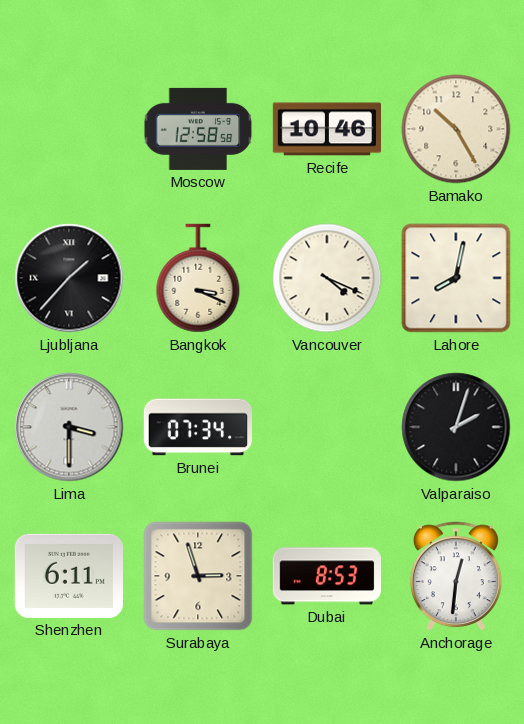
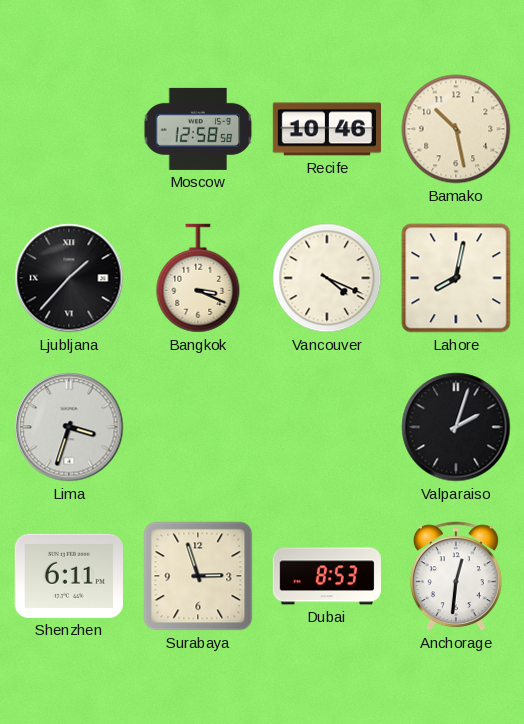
Bamako: 10:25 -> 10:28
Lima: 3:30 -> 3:33
Brunei: 07:34 -> none
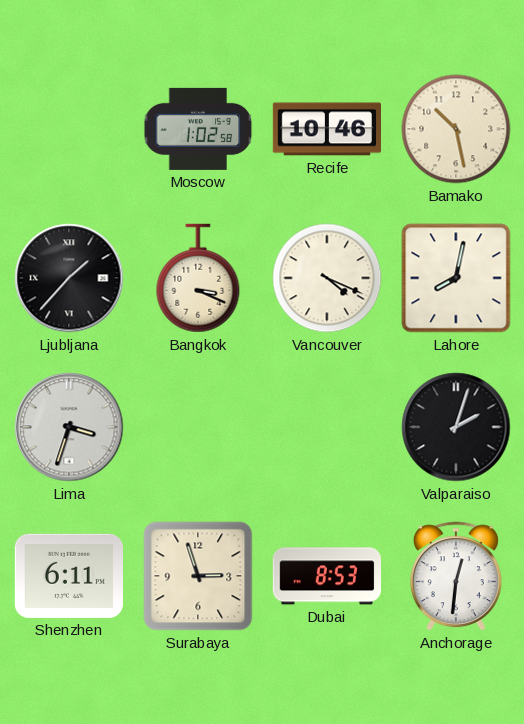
Moscow: 12:58 -> 1:02
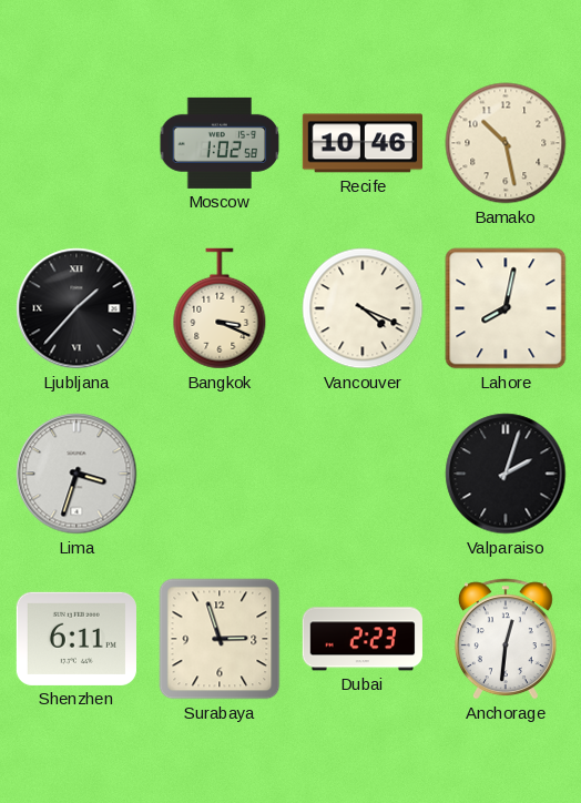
Dubai: 8:53 -> 2:23
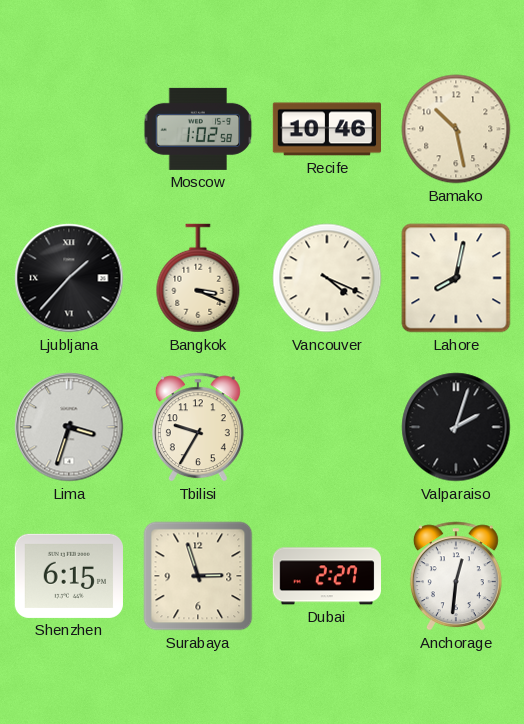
Tbilisi: none -> 9:35
Shenzhen: 6:11 -> 6:15
Dubai: 2:23 -> 2:27
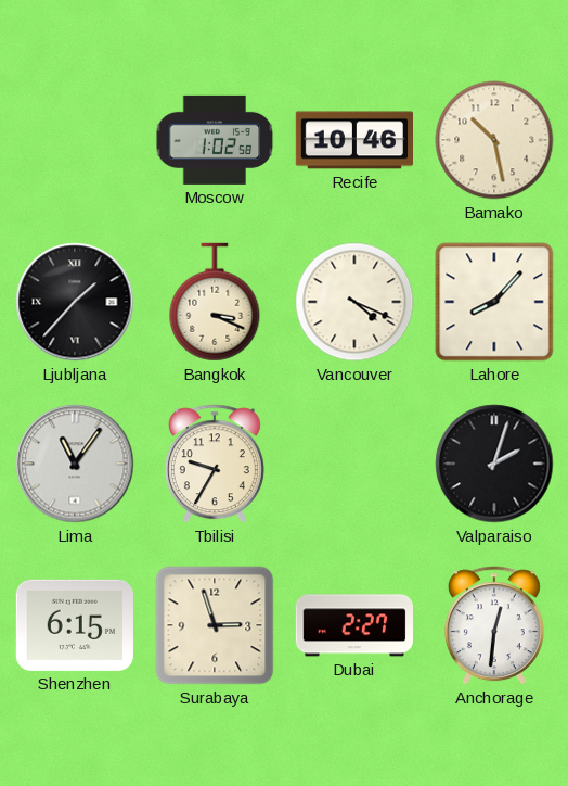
Lahore: 8:02 -> 8:07
Lima: 3:33 -> 11:06
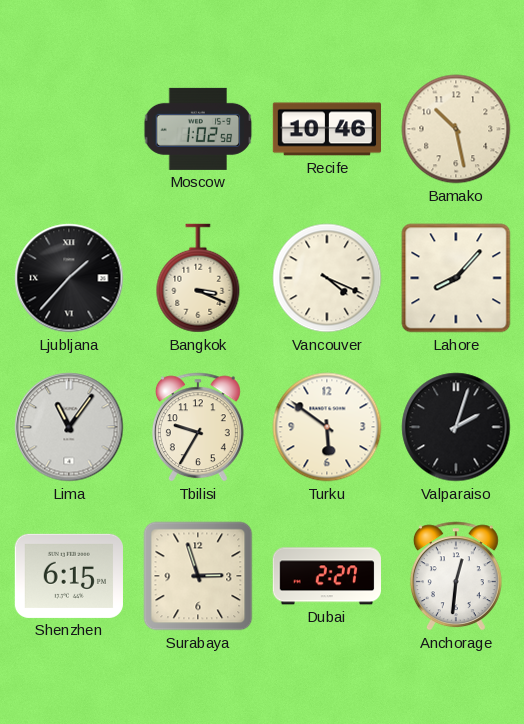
Turku: none -> 5:51
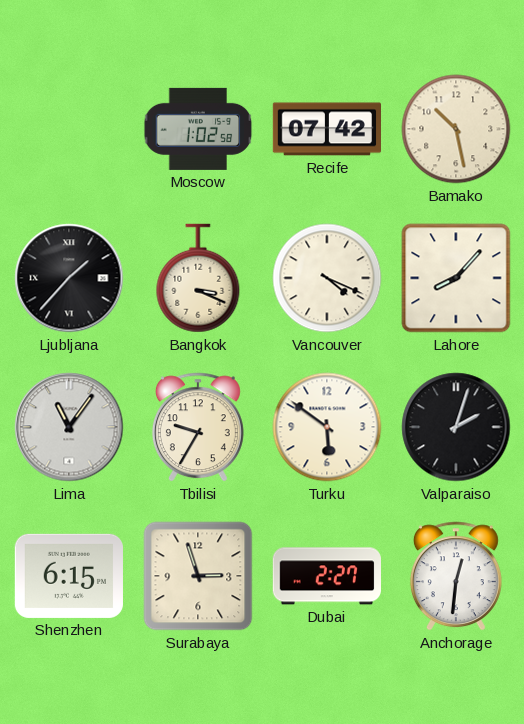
Recife: 10:46 -> 07:42
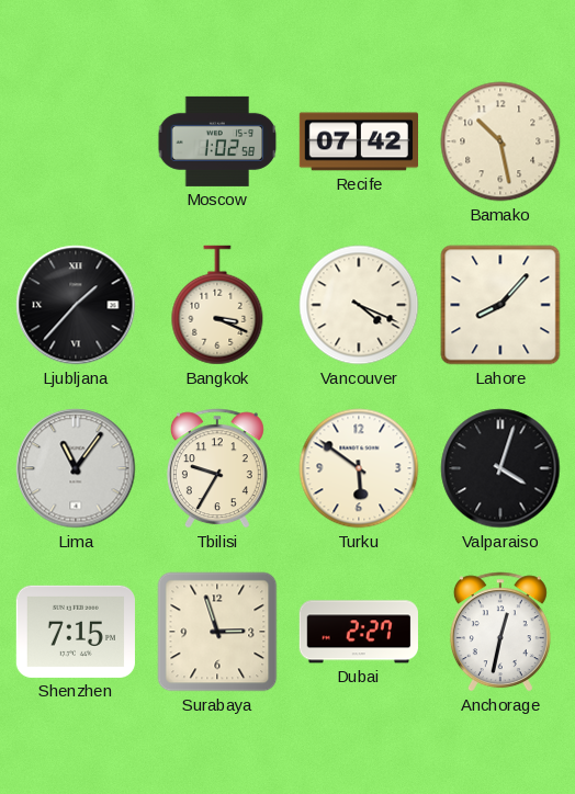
Valparaiso: 2:03 -> 4:03
Shenzhen: 6:15 -> 7:15
Anchorage: 12:31 -> 12:32
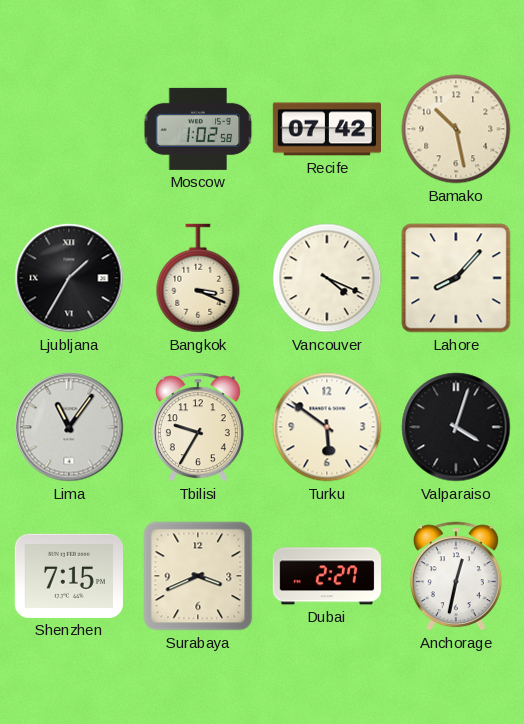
Ljubljana: 1:37 -> 1:35
Surabaya: 2:57 -> 3:41
